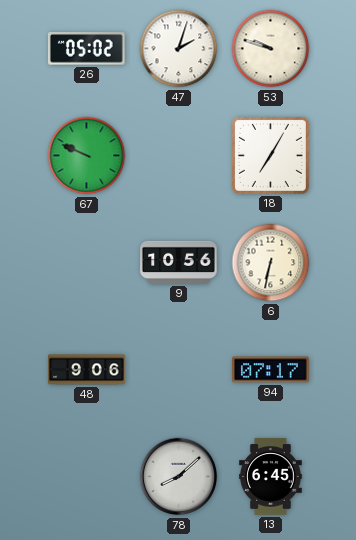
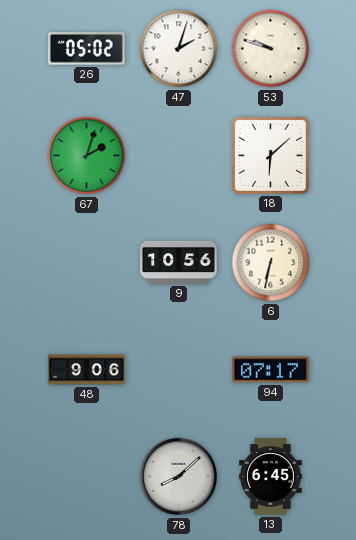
67: 9:49 -> 2:03
18: 7:05 -> 6:08
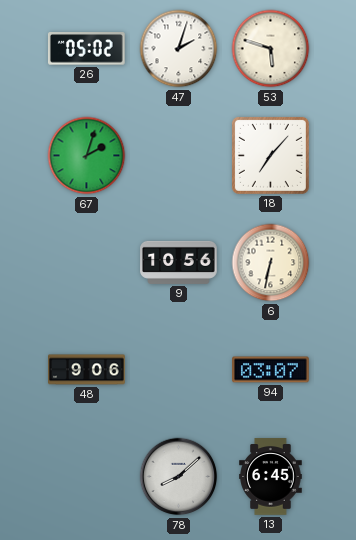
53: 9:48 -> 5:48
18: 6:08 -> 7:07
94: 07:17 -> 03:07
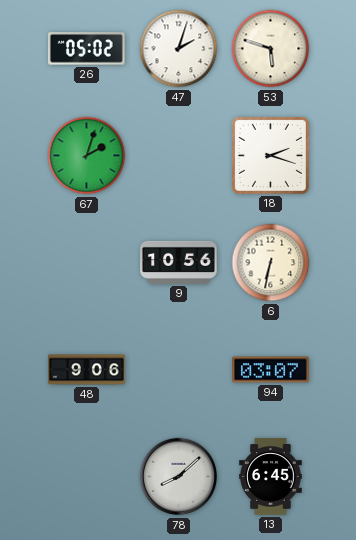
18: 7:07 -> 2:18
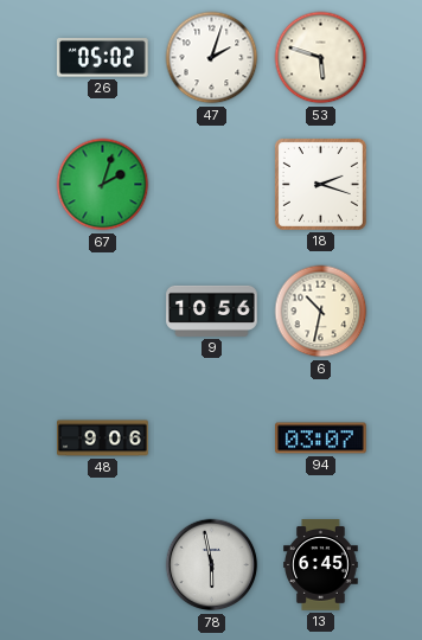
6: 6:32 -> 10:32
78: 8:08 -> 5:58
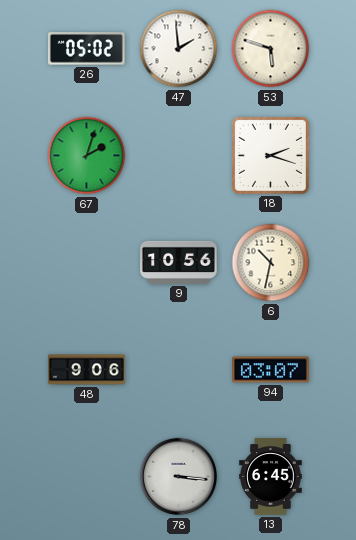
47: 2:03 -> 1:59
78: 5:58 -> 3:16
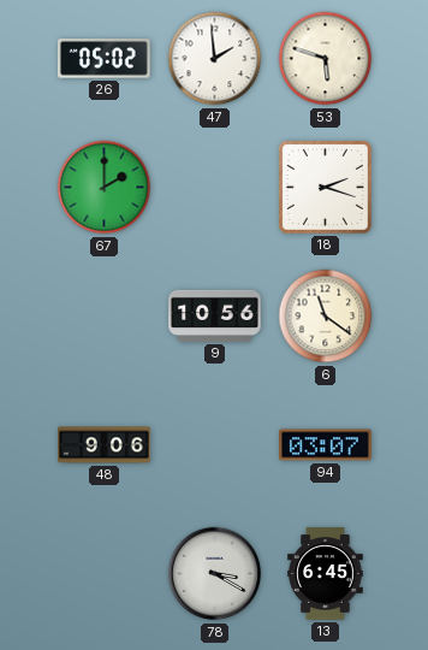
67: 2:03 -> 2:00
6: 10:32 -> 11:21
78: 3:16 -> 3:20
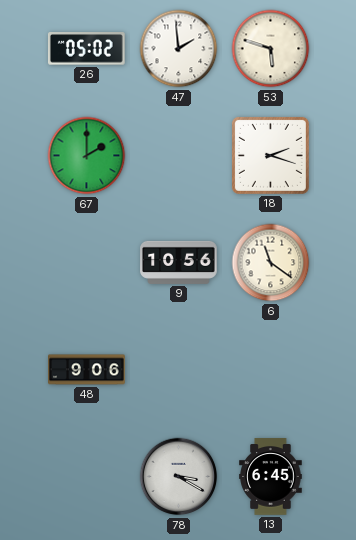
94: 03:07 -> none
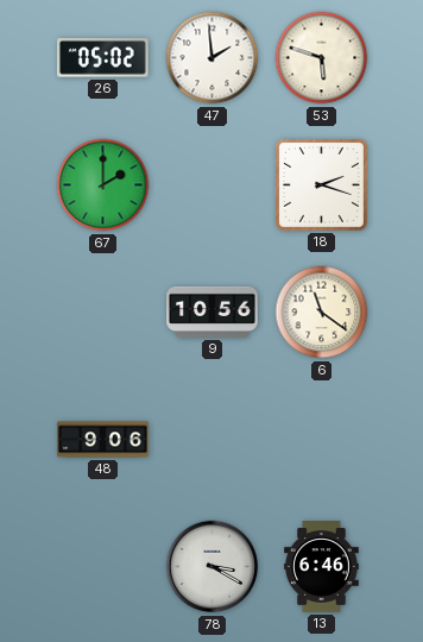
13: 6:45 -> 6:46
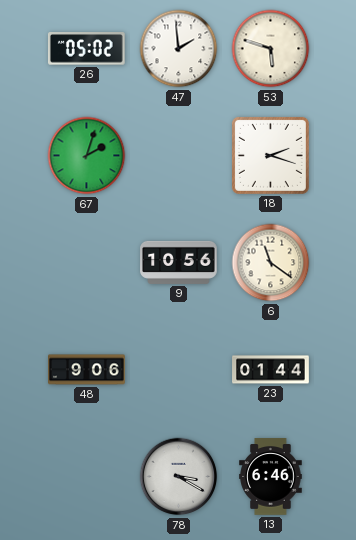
67: 2:00 -> 2:03
23: none -> 01:44
